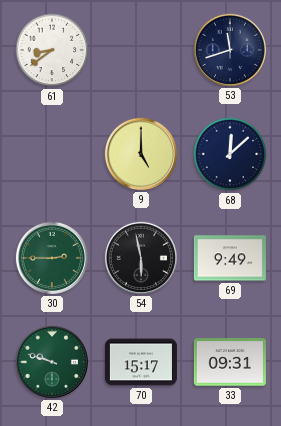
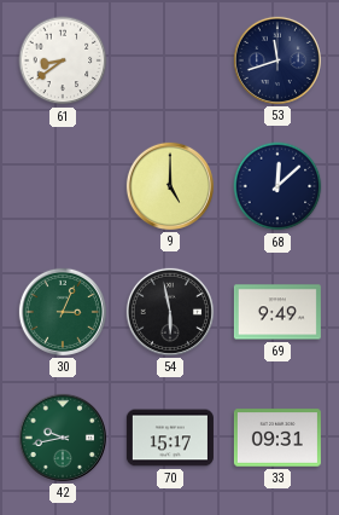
30: 2:45 -> 3:04
42: 9:48 -> 9:43
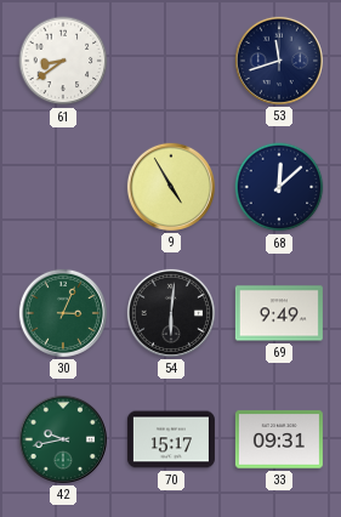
9: 5:00 -> 4:55
54: 5:58 -> 6:01
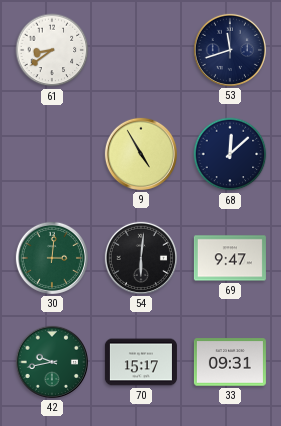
30: 3:04 -> 3:01
69: 9:49 -> 9:47
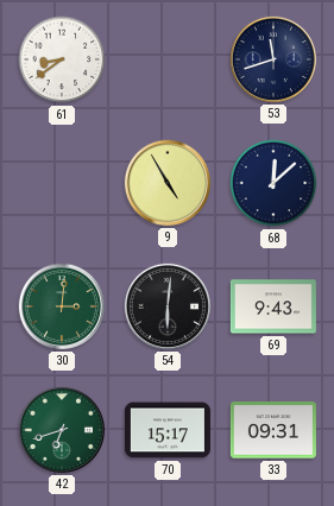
69: 9:47 -> 9:43
42: 9:43 -> 6:42
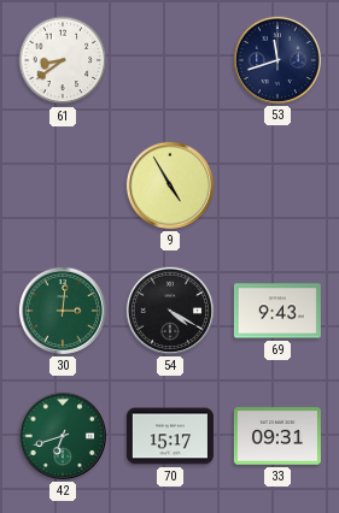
68: 12:08 -> none
54: 6:01 -> 4:20
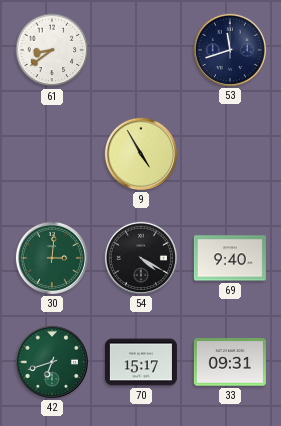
69: 9:43 -> 9:40
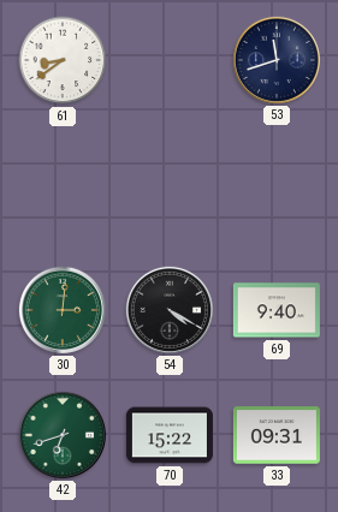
9: 4:55 -> none
70: 15:17 -> 15:22
